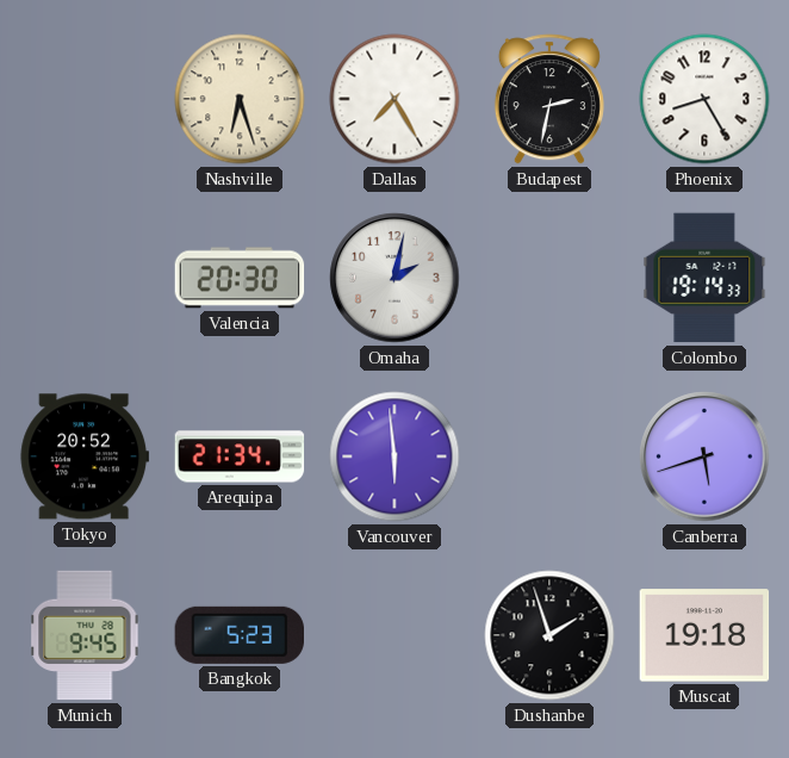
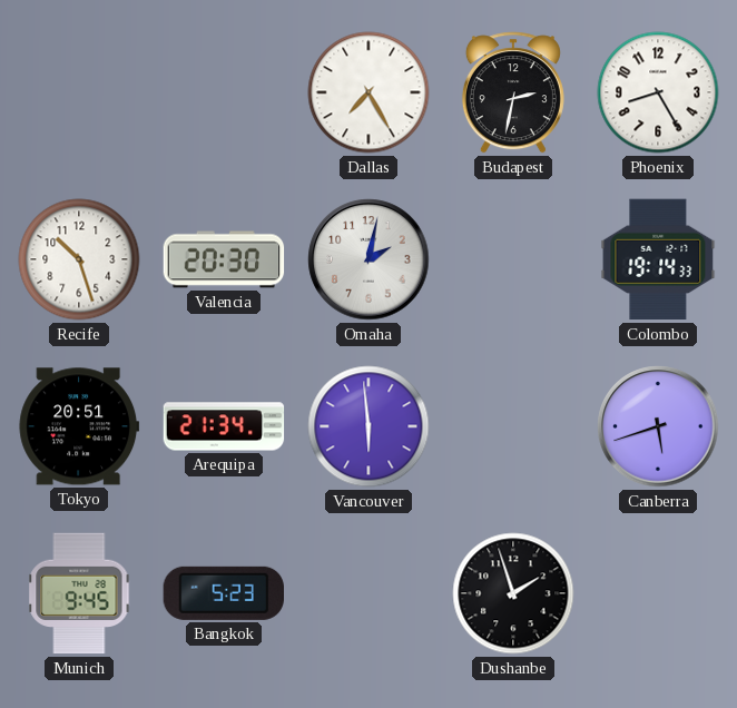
Nashville: 6:27 -> none
Recife: none -> 10:27
Tokyo: 20:52 -> 20:51
Muscat: 19:18 -> none
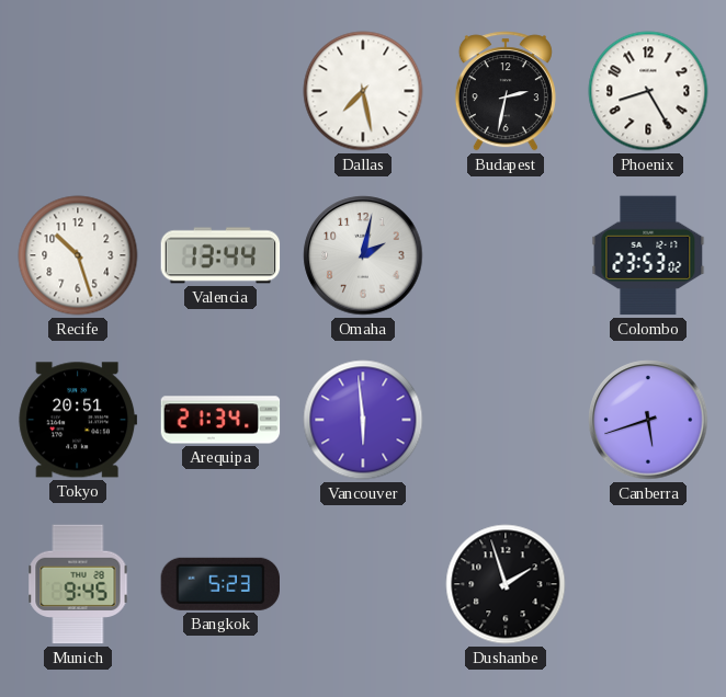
Dallas: 7:25 -> 7:28
Valencia: 20:30 -> 13:44
Colombo: 19:14 -> 23:53
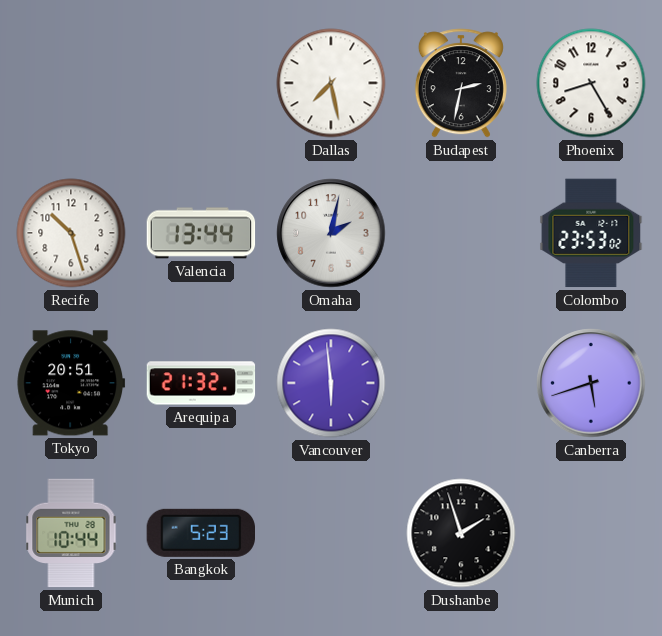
Arequipa: 21:34 -> 21:32
Munich: 9:45 -> 10:44
